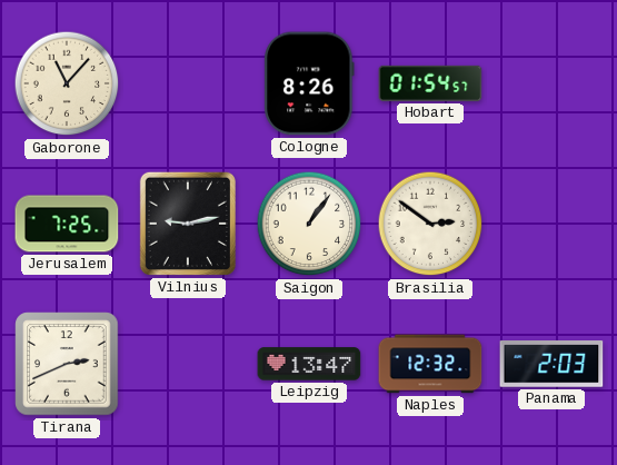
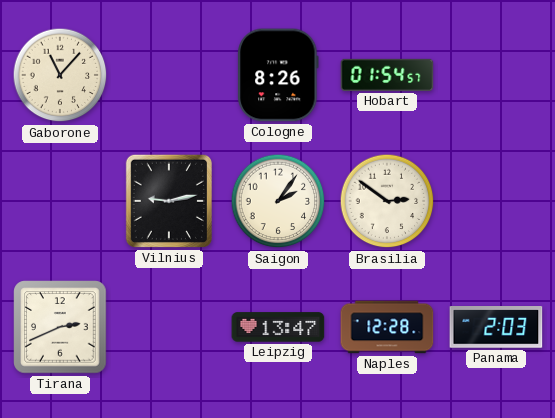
Jerusalem: 7:25 -> none
Saigon: 1:06 -> 2:06
Naples: 12:32 -> 12:28
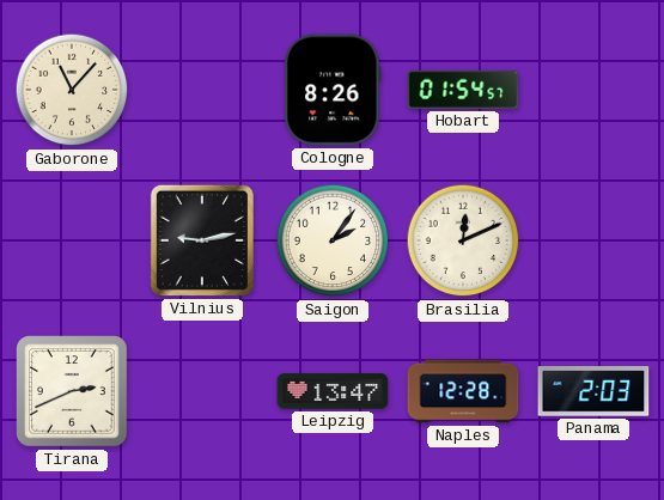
Brasilia: 2:51 -> 12:11
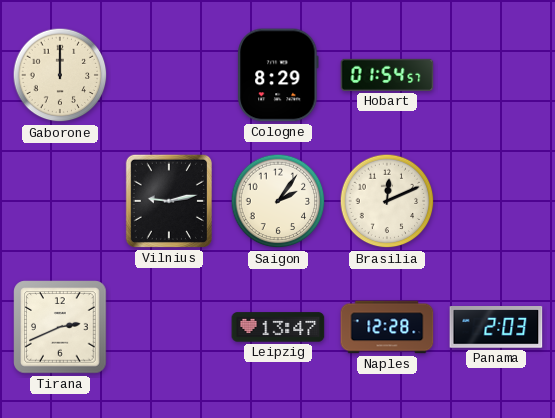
Gaborone: 11:07 -> 12:00
Cologne: 8:26 -> 8:29
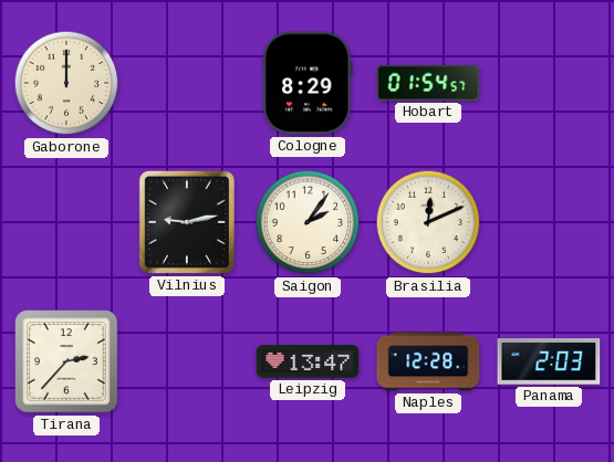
Tirana: 2:41 -> 2:37
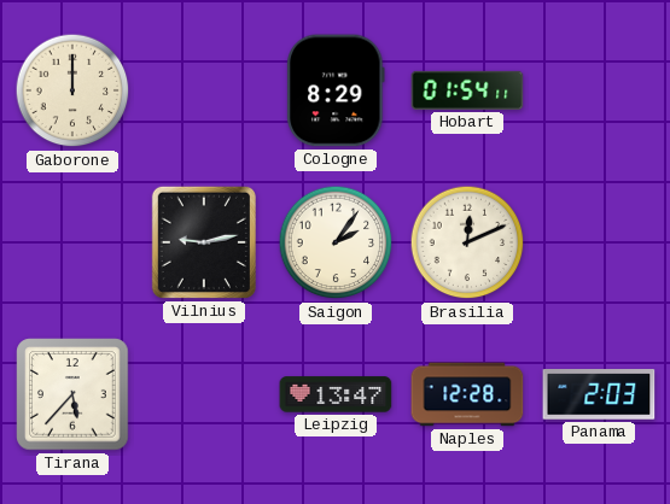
Hobart: 01:54:57 -> 01:54:11
Tirana: 2:37 -> 5:37
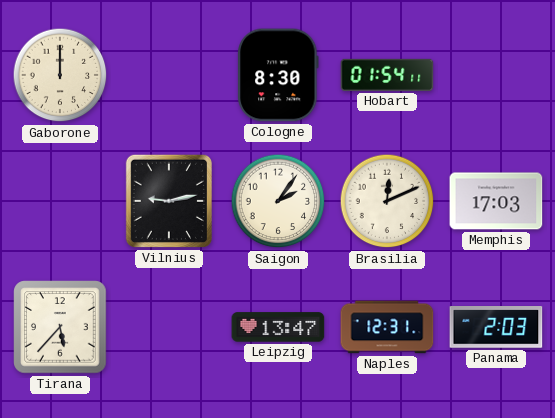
Cologne: 8:29 -> 8:30
Memphis: none -> 17:03
Naples: 12:28 -> 12:31
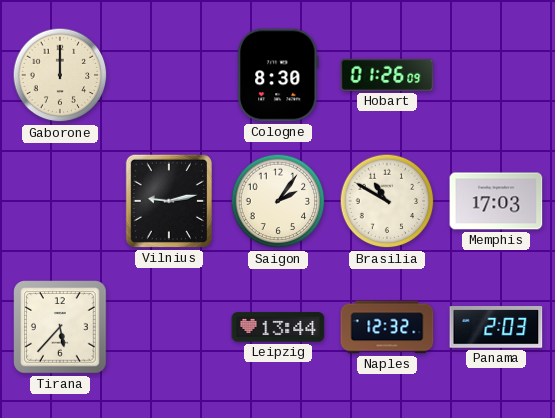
Hobart: 01:54 -> 01:26
Brasilia: 12:11 -> 10:50
Leipzig: 13:47 -> 13:44
Naples: 12:31 -> 12:32
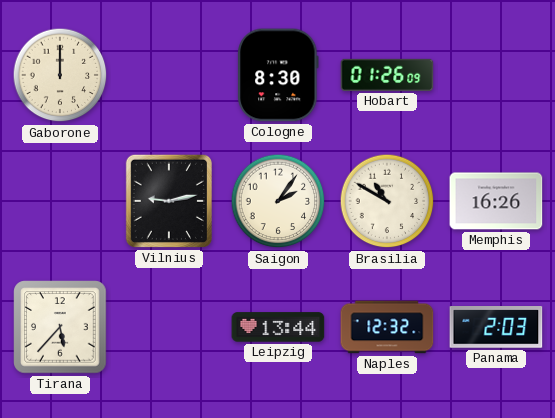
Memphis: 17:03 -> 16:26
